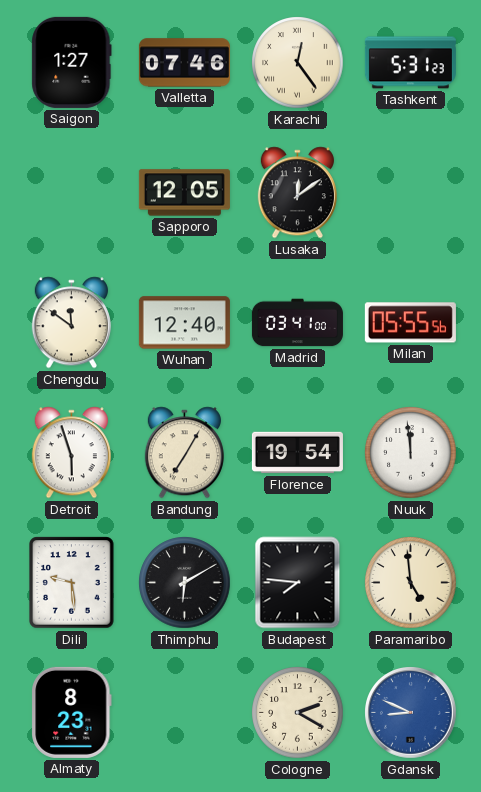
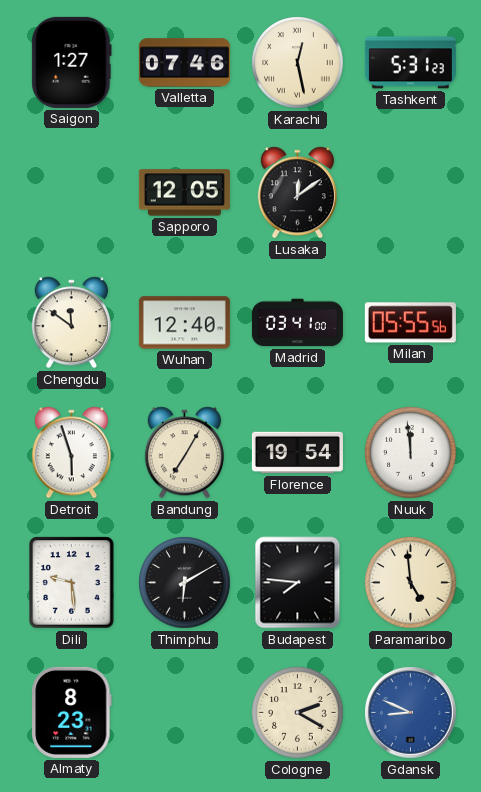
Karachi: 12:24 -> 12:28
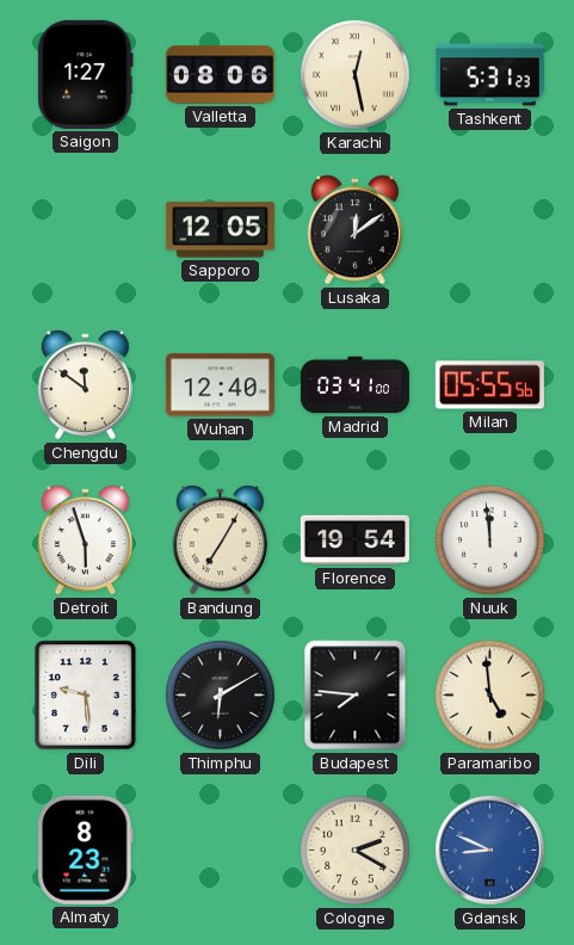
Valletta: 07:46 -> 08:06
